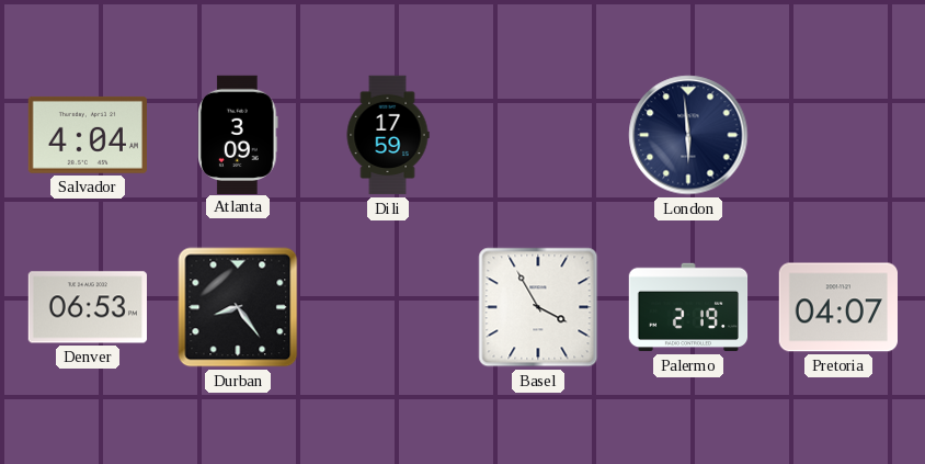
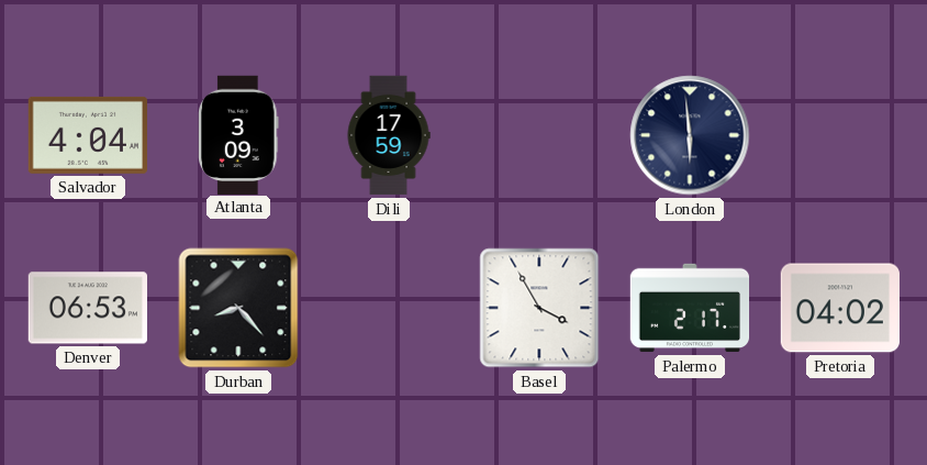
Durban: 8:24 -> 8:23
Palermo: 2:19 -> 2:17
Pretoria: 04:07 -> 04:02
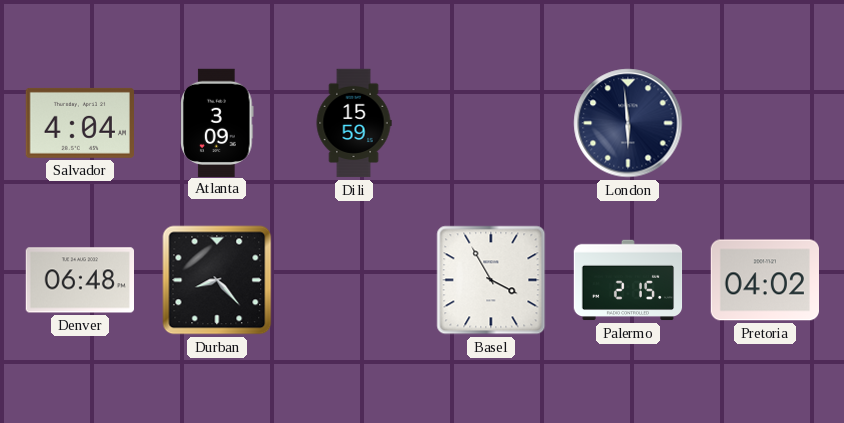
Dili: 17:59 -> 15:59
Denver: 06:53 -> 06:48
Palermo: 2:17 -> 2:15
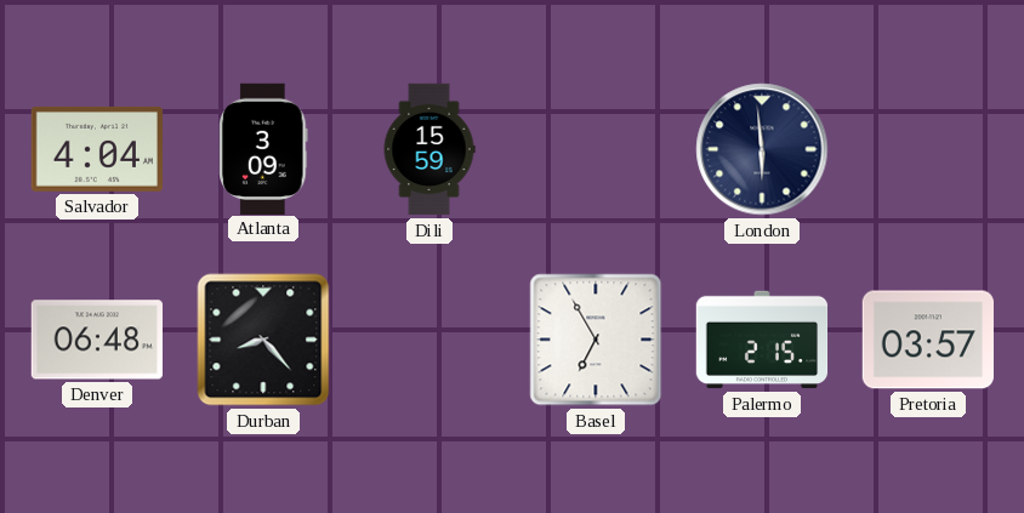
Basel: 3:55 -> 6:55
Pretoria: 04:02 -> 03:57
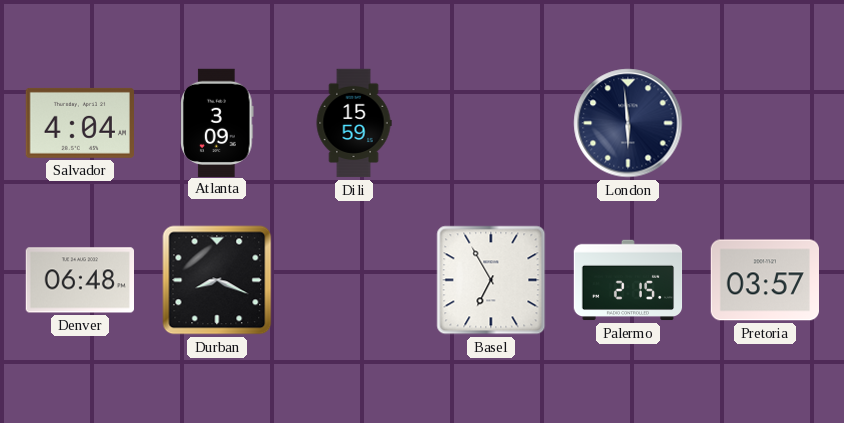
Durban: 8:23 -> 8:19
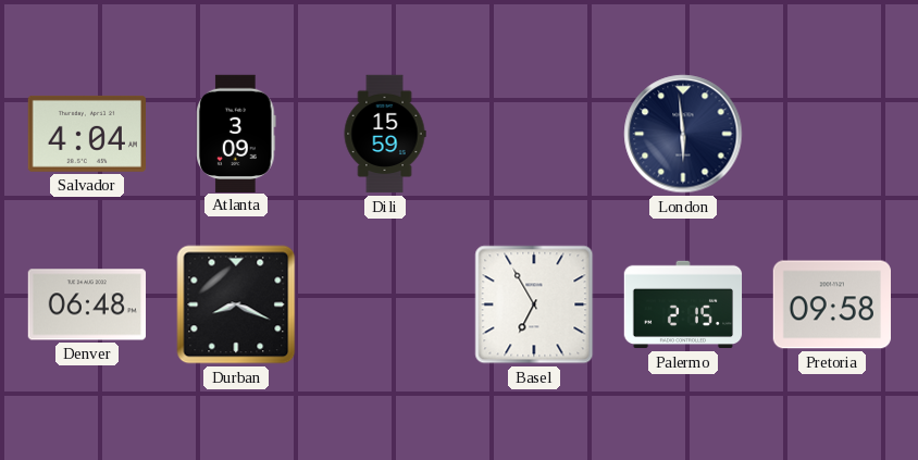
Pretoria: 03:57 -> 09:58
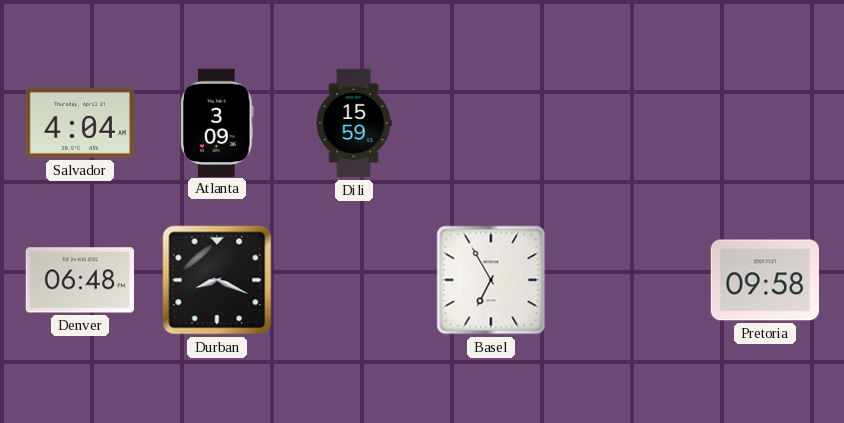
London: 5:59 -> none
Palermo: 2:15 -> none
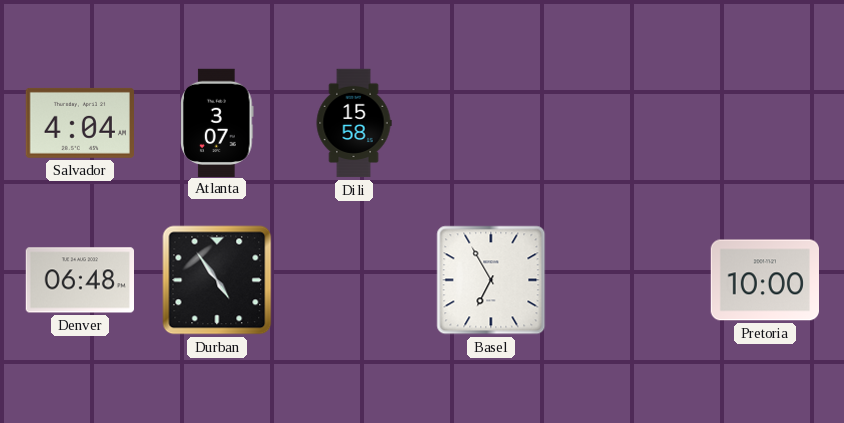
Atlanta: 3:09 -> 3:07
Dili: 15:59 -> 15:58
Durban: 8:19 -> 4:54
Pretoria: 09:58 -> 10:00
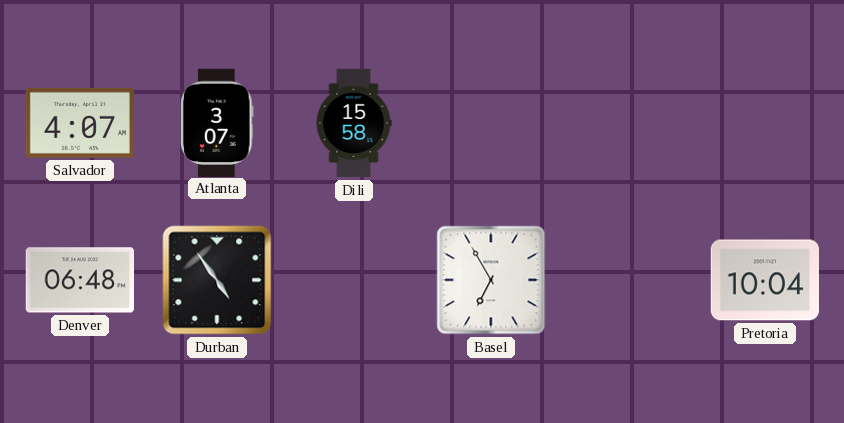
Salvador: 4:04 -> 4:07
Pretoria: 10:00 -> 10:04
